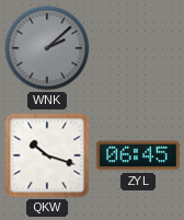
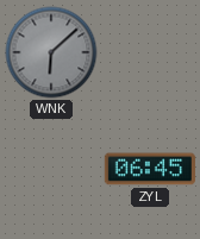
WNK: 2:08 -> 6:08
QKW: 10:18 -> none
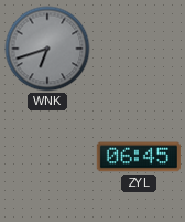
WNK: 6:08 -> 6:42
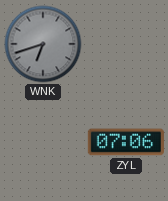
ZYL: 06:45 -> 07:06
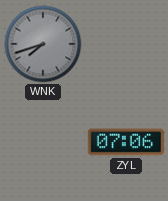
WNK: 6:42 -> 7:42
